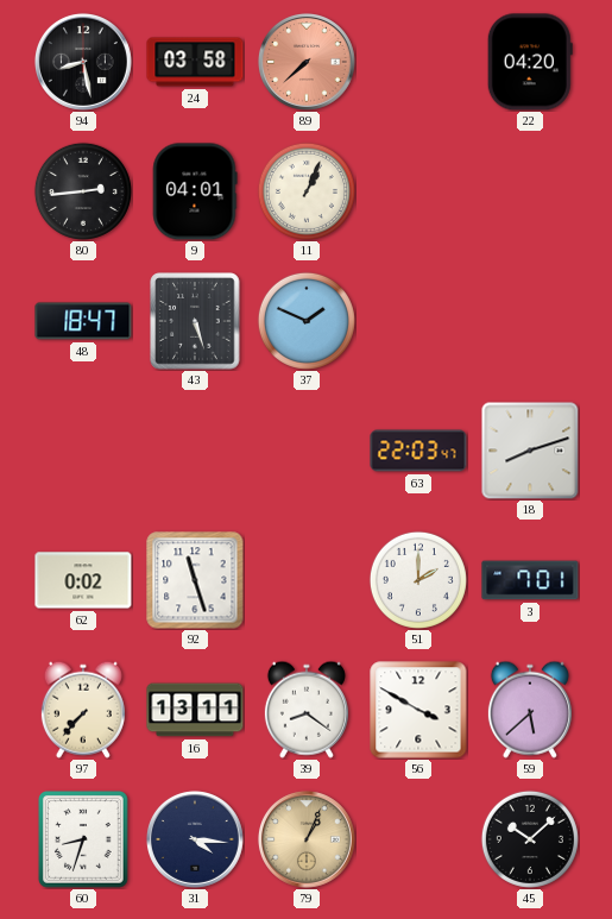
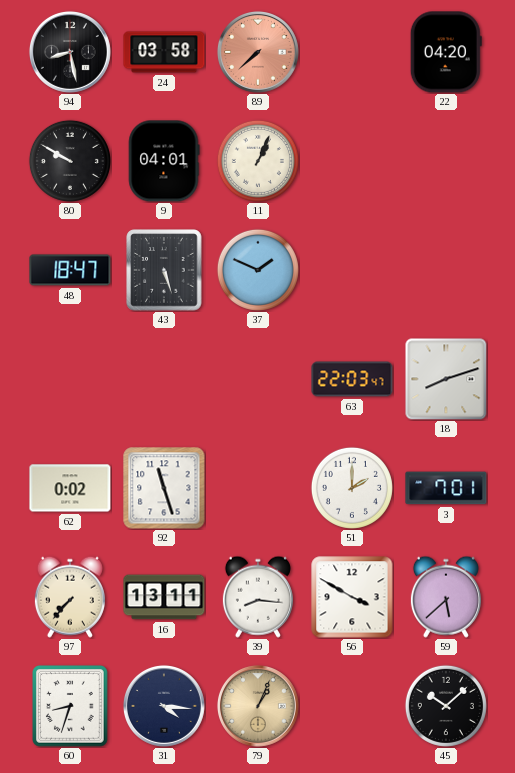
80: 2:44 -> 9:50
39: 8:21 -> 8:16
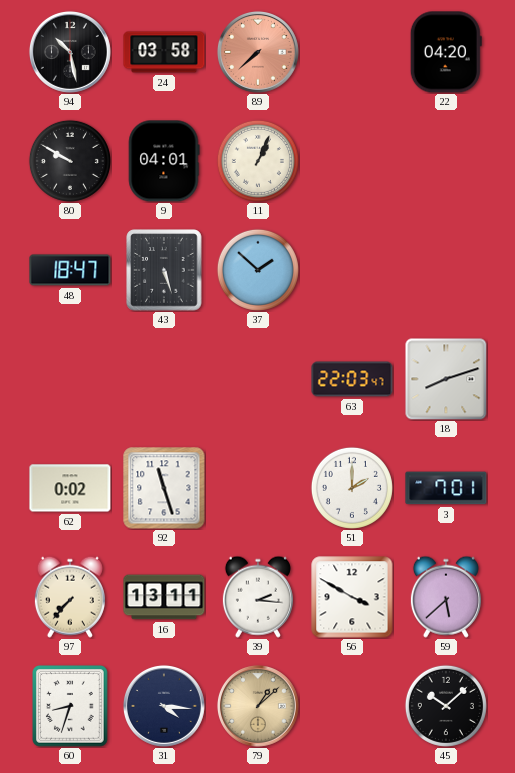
94: 8:28 -> 10:28
37: 1:49 -> 1:52
39: 8:16 -> 2:16
79: 1:04 -> 1:08
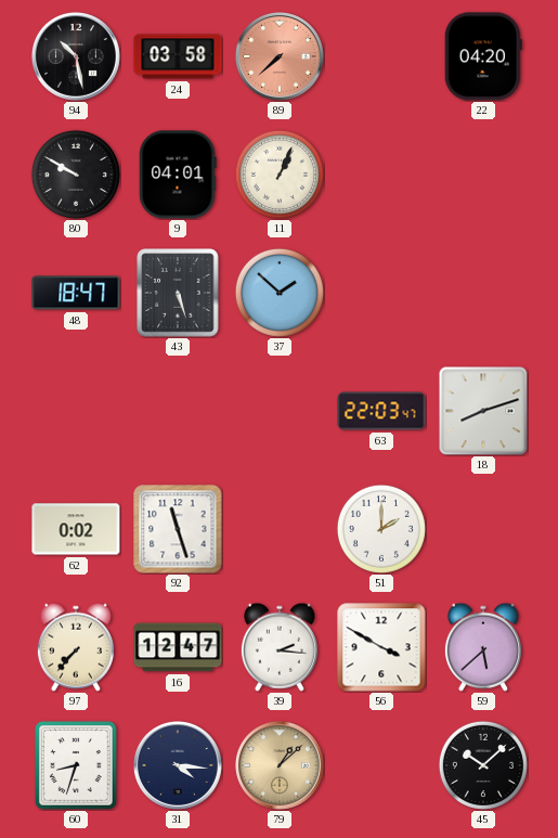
3: 7:01 -> none
16: 13:11 -> 12:47
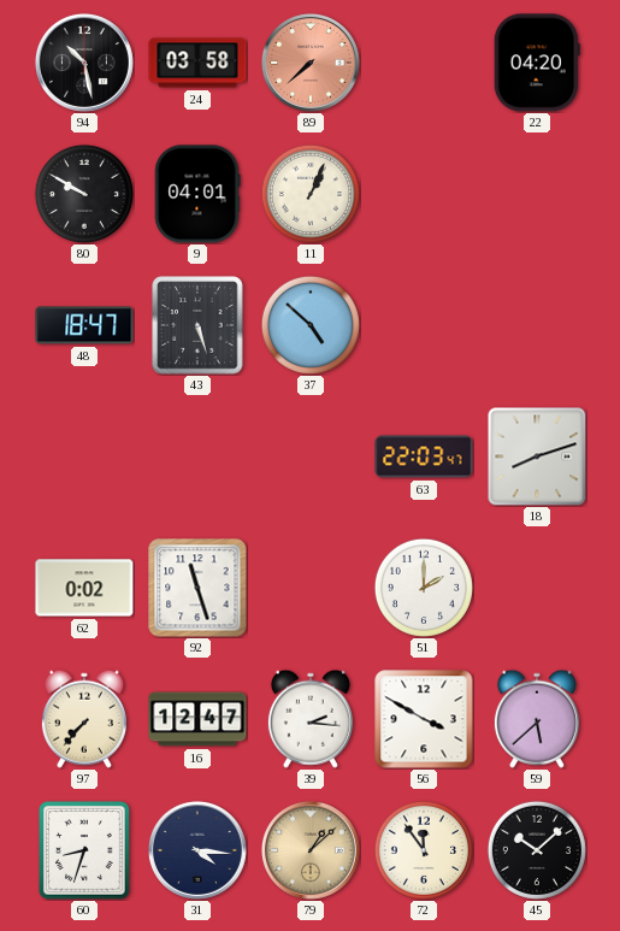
37: 1:52 -> 4:52
72: none -> 11:54
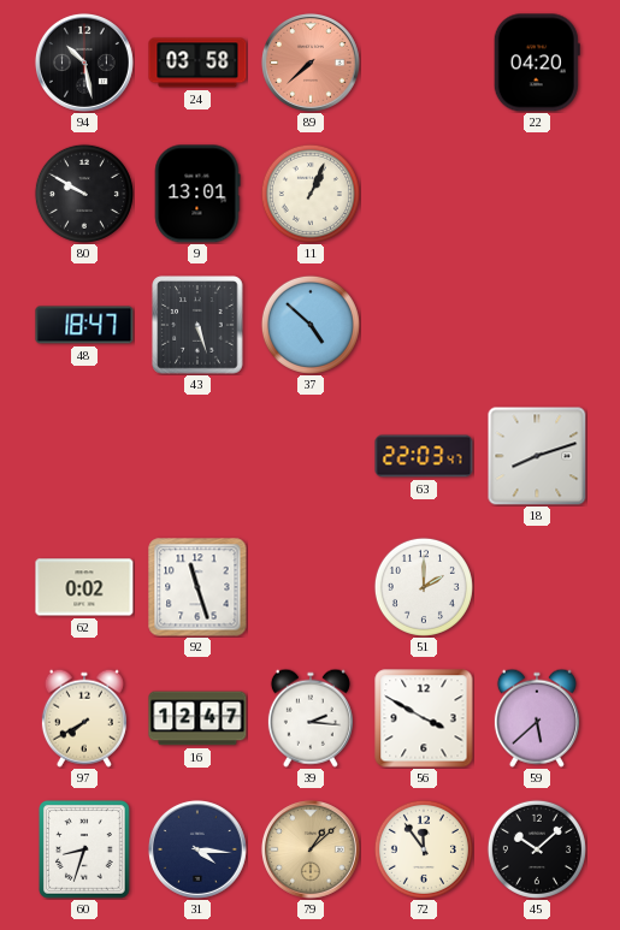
9: 04:01 -> 13:01
97: 7:37 -> 7:40
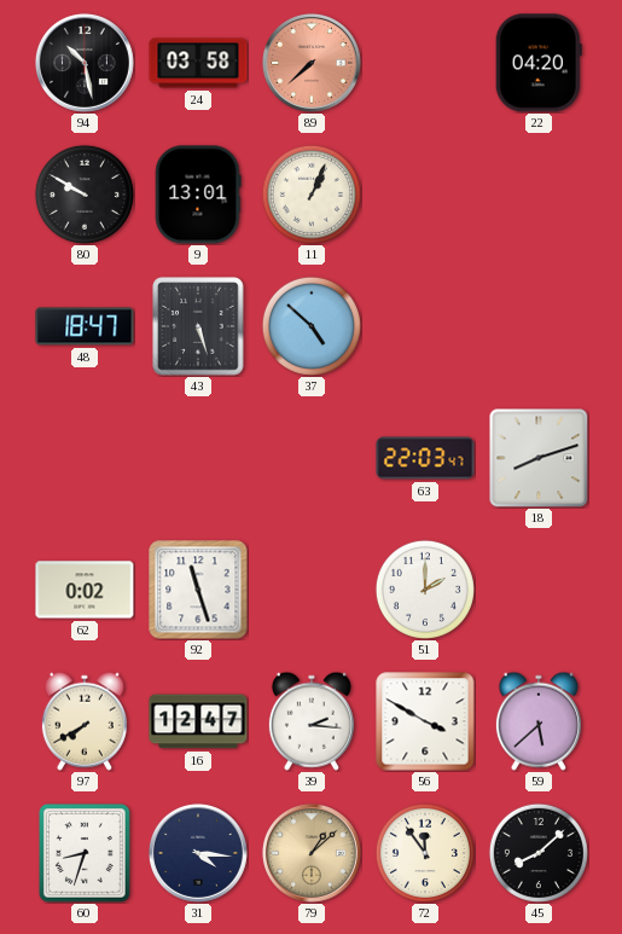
45: 10:08 -> 8:08
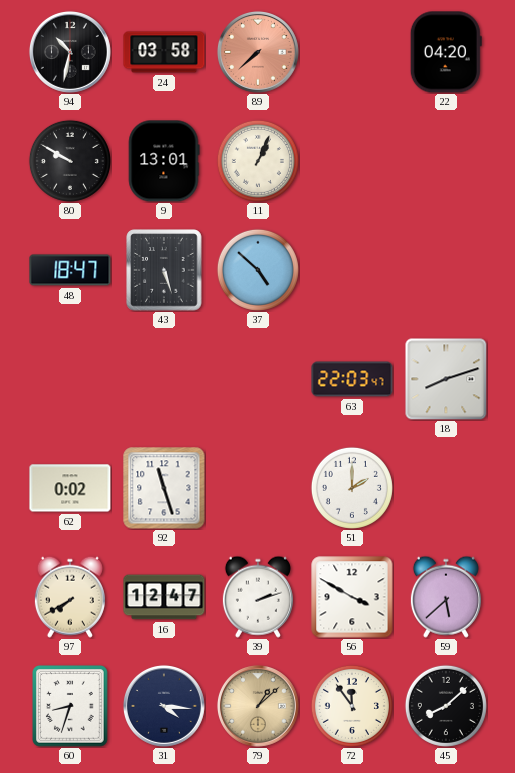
94: 10:28 -> 10:32
39: 2:16 -> 2:12
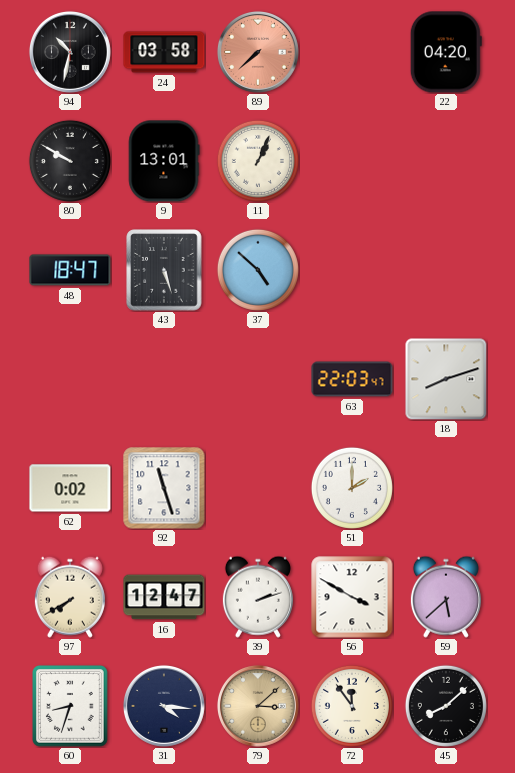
79: 1:08 -> 3:08
